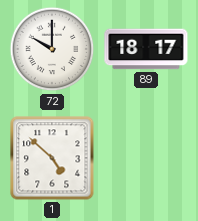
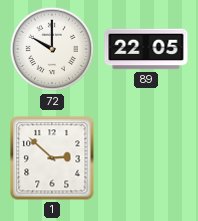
89: 18:17 -> 22:05
1: 4:52 -> 2:52
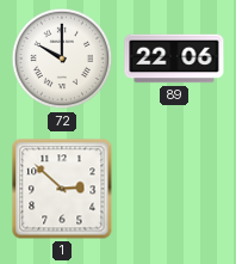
89: 22:05 -> 22:06
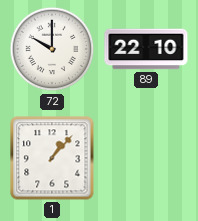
89: 22:06 -> 22:10
1: 2:52 -> 1:07
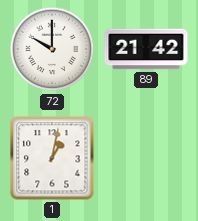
89: 22:10 -> 21:42
1: 1:07 -> 1:02
